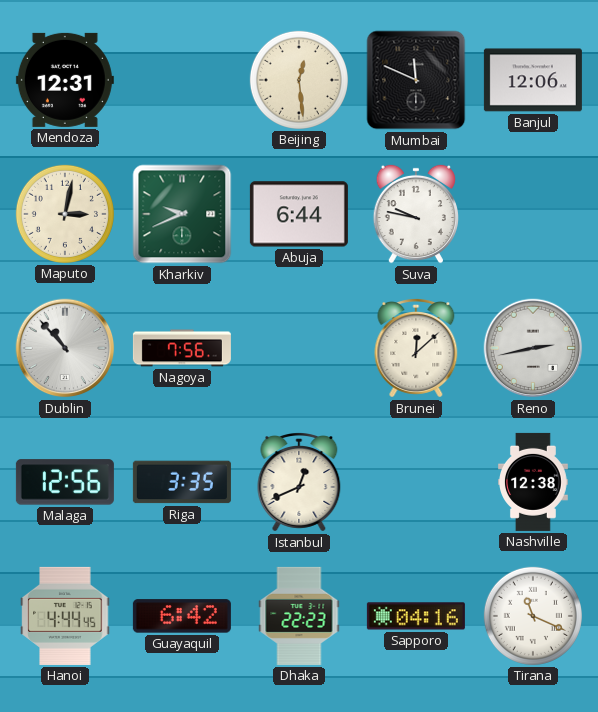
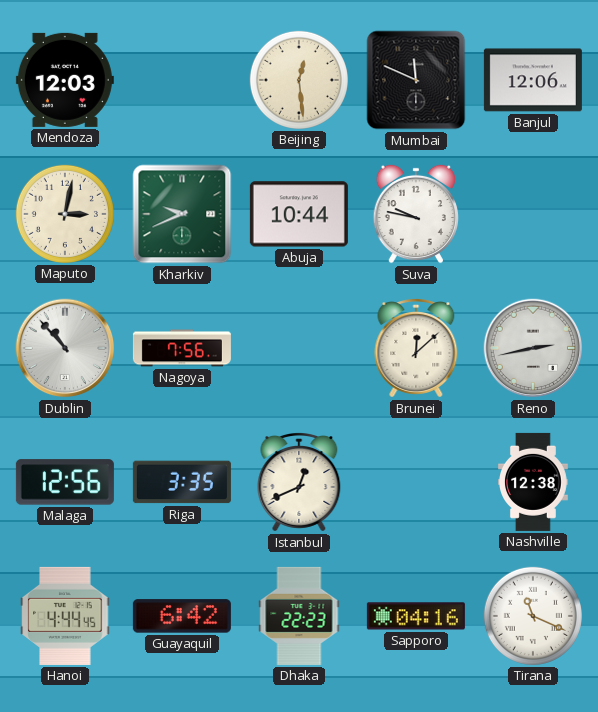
Mendoza: 12:31 -> 12:03
Abuja: 6:44 -> 10:44
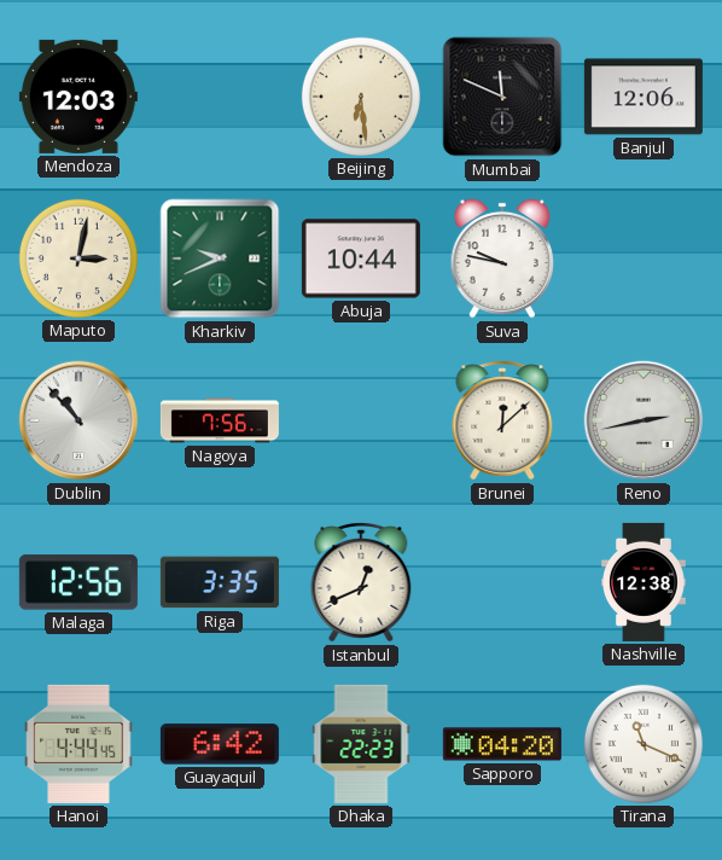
Beijing: 12:29 -> 6:29
Sapporo: 04:16 -> 04:20
